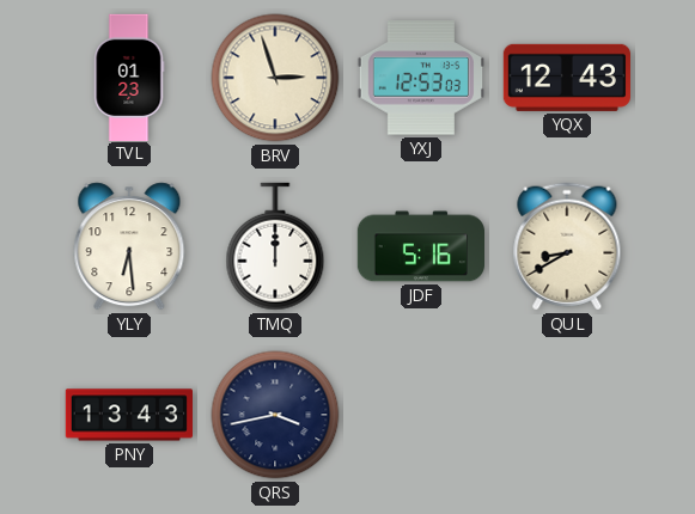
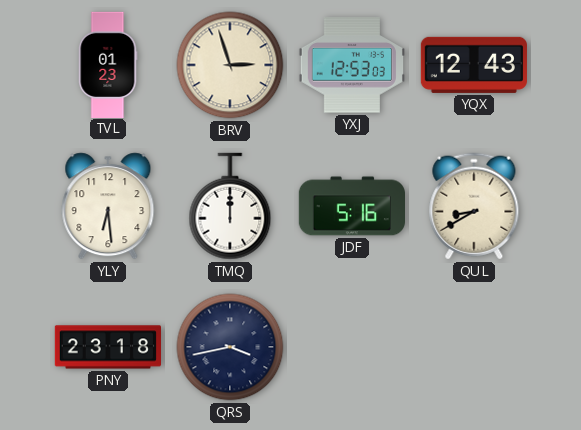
PNY: 13:43 -> 23:18
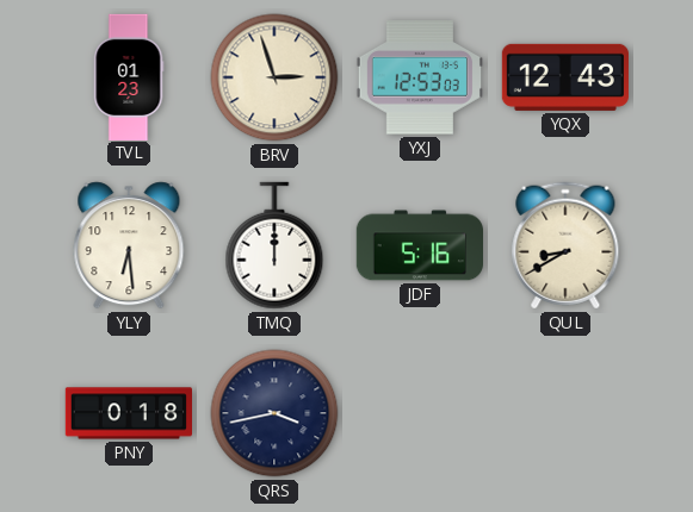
PNY: 23:18 -> 0:18
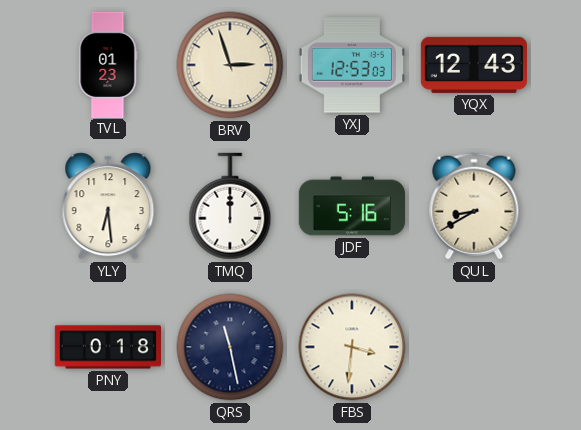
QRS: 3:43 -> 11:28
FBS: none -> 3:31
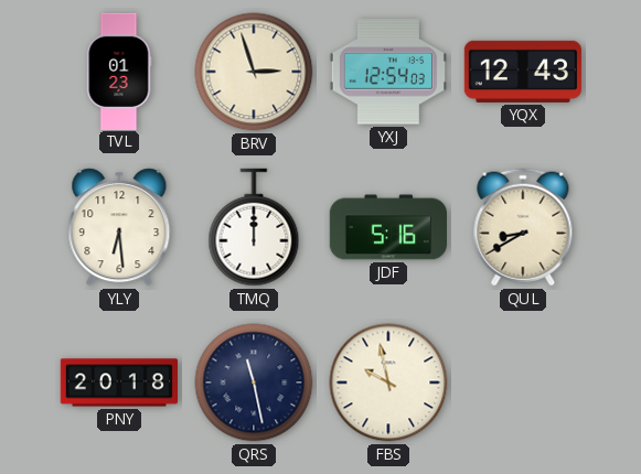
YXJ: 12:53 -> 12:54
PNY: 0:18 -> 20:18
FBS: 3:31 -> 9:58
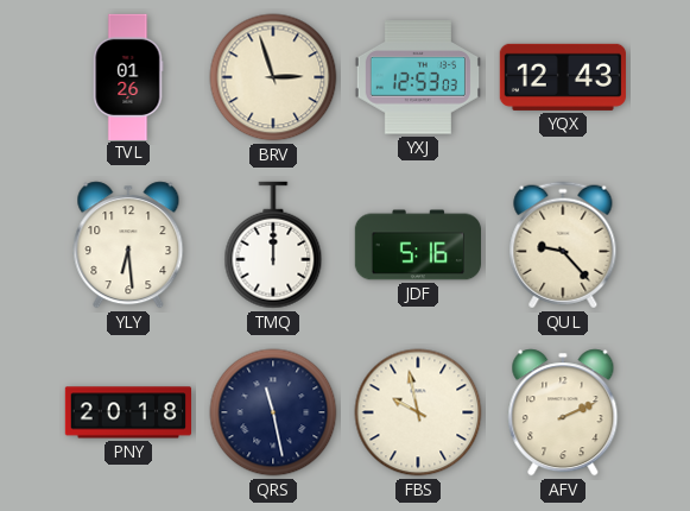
TVL: 01:23 -> 01:26
YXJ: 12:54 -> 12:53
QUL: 8:40 -> 9:23
AFV: none -> 2:11
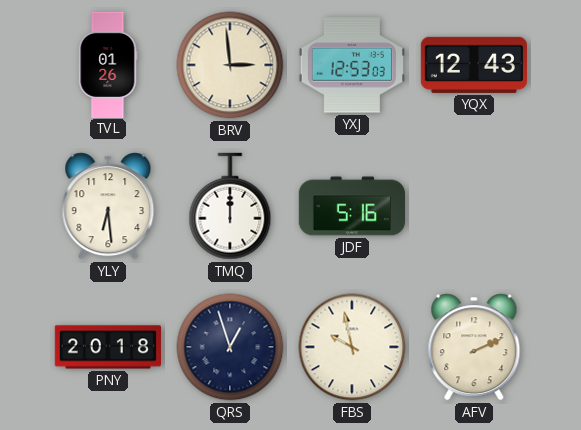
BRV: 2:57 -> 2:59
QUL: 9:23 -> none
QRS: 11:28 -> 12:57
